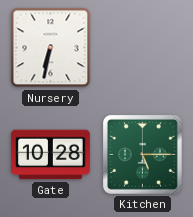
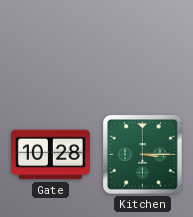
Nursery: 6:32 -> none
Kitchen: 5:15 -> 3:15
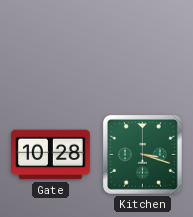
Kitchen: 3:15 -> 3:18
